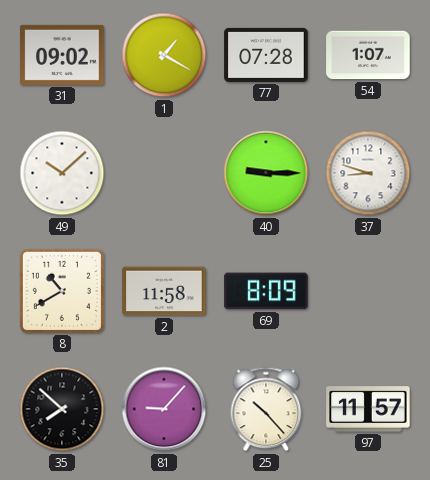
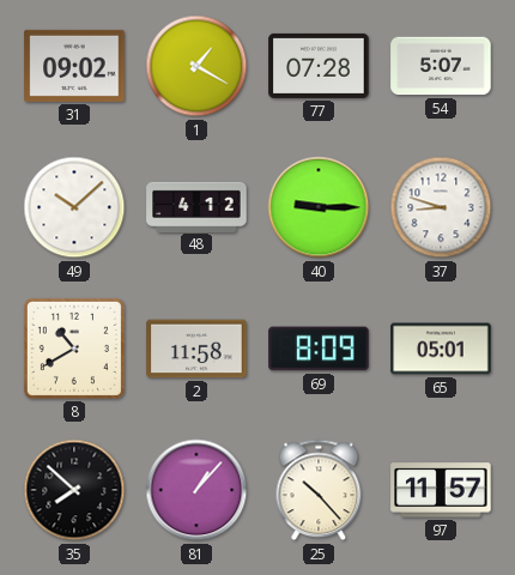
54: 1:07 -> 5:07
48: none -> 4:12
65: none -> 05:01
81: 9:07 -> 1:07
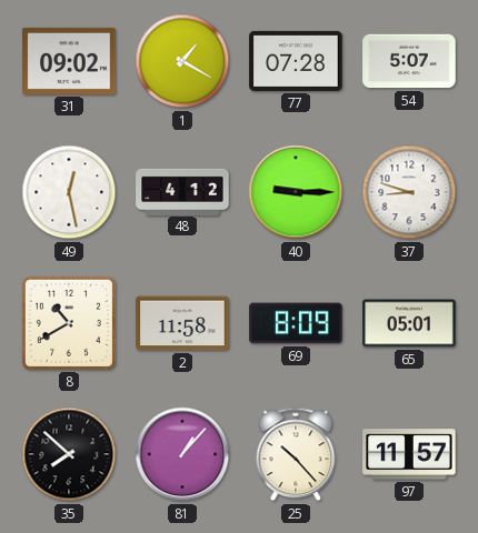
49: 10:08 -> 12:28
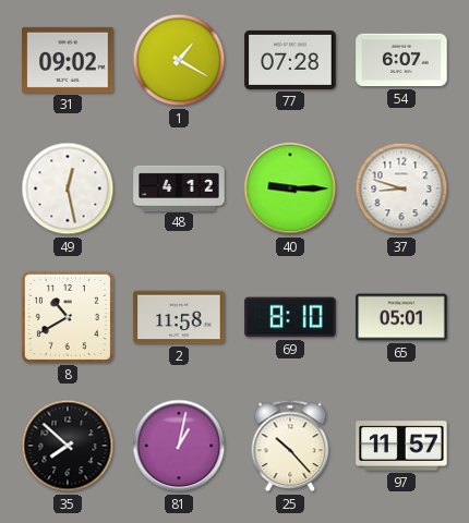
54: 5:07 -> 6:07
69: 8:09 -> 8:10
81: 1:07 -> 1:02
